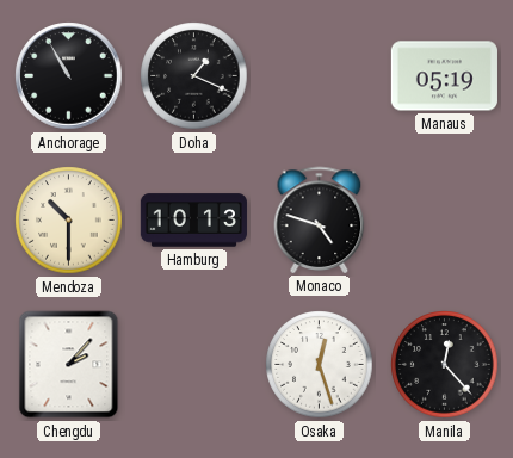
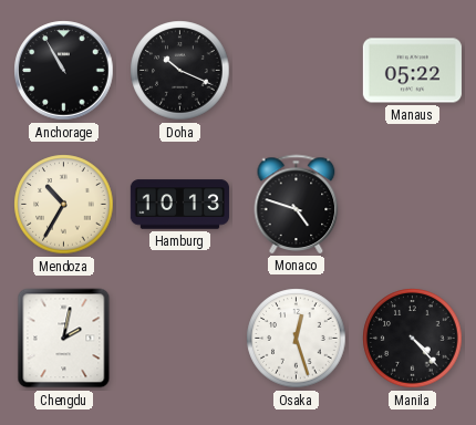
Doha: 1:19 -> 10:19
Manaus: 05:19 -> 05:22
Mendoza: 10:30 -> 10:35
Chengdu: 2:07 -> 2:02
Manila: 12:23 -> 4:23
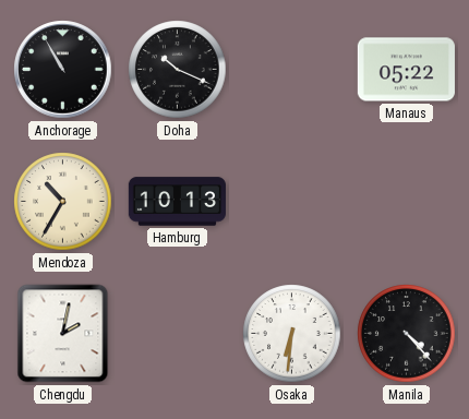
Monaco: 4:48 -> none
Osaka: 12:27 -> 6:31
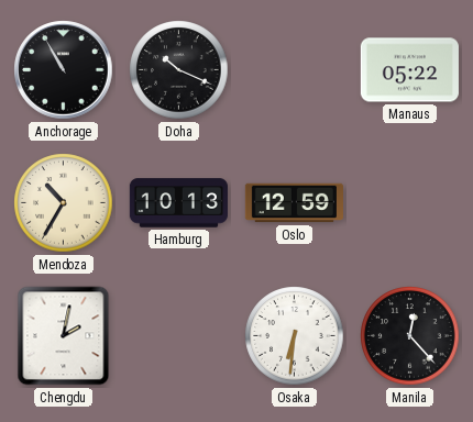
Oslo: none -> 12:59
Manila: 4:23 -> 12:23
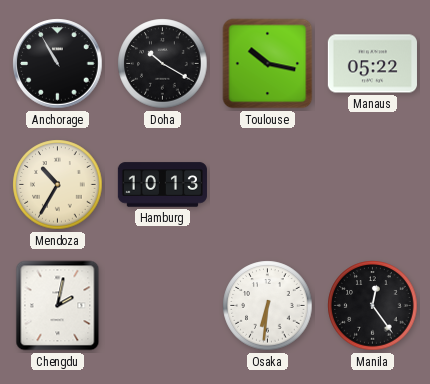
Doha: 10:19 -> 10:20
Toulouse: none -> 10:17
Oslo: 12:59 -> none
Manila: 12:23 -> 12:24
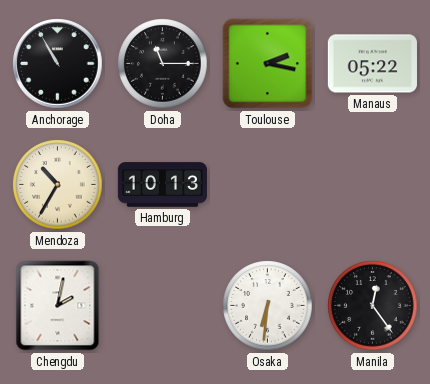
Doha: 10:20 -> 11:15
Toulouse: 10:17 -> 2:17
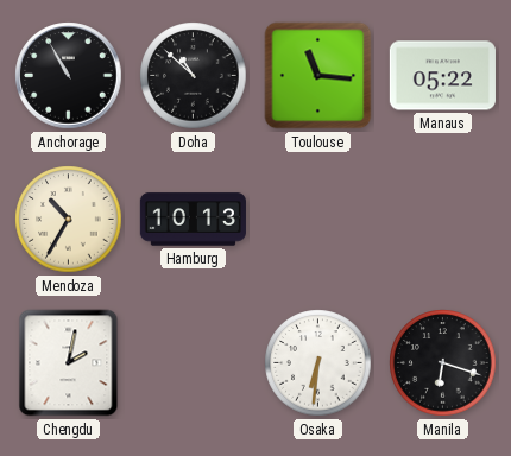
Doha: 11:15 -> 10:52
Toulouse: 2:17 -> 11:16
Manila: 12:24 -> 6:18
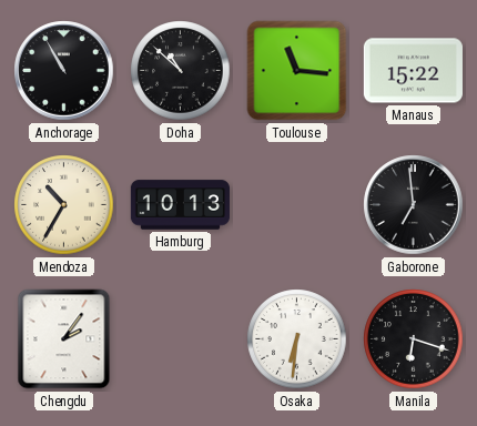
Manaus: 05:22 -> 15:22
Gaborone: none -> 6:59
Chengdu: 2:02 -> 2:06
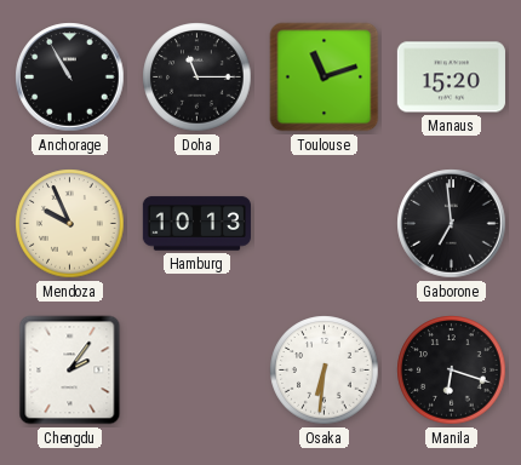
Doha: 10:52 -> 11:15
Toulouse: 11:16 -> 11:12
Manaus: 15:22 -> 15:20
Mendoza: 10:35 -> 9:56
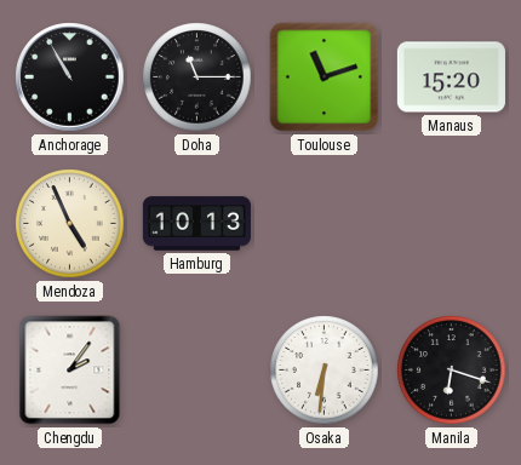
Mendoza: 9:56 -> 4:56
Gaborone: 6:59 -> none
